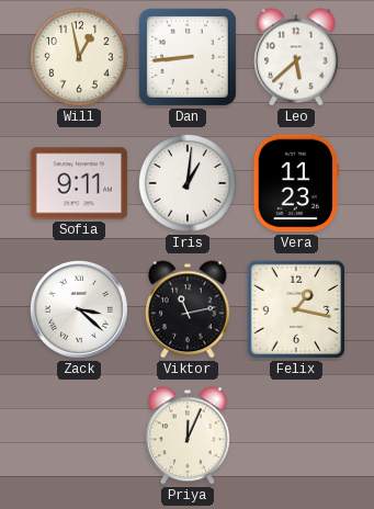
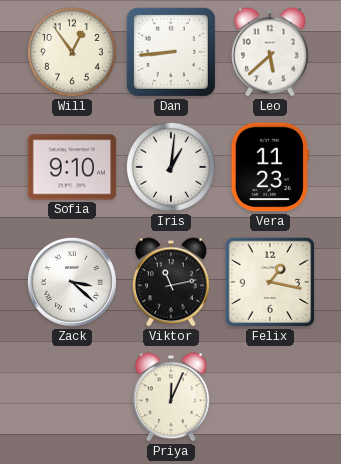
Will: 12:58 -> 12:54
Sofia: 9:11 -> 9:10
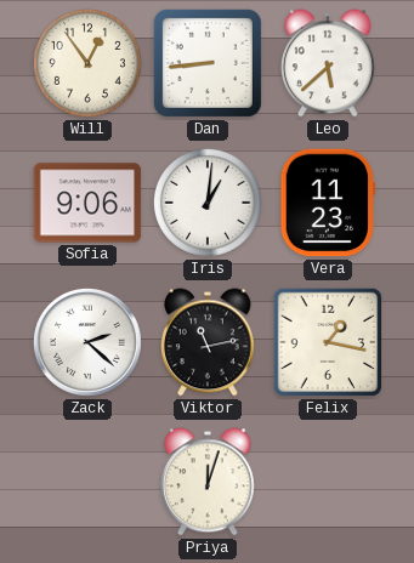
Sofia: 9:10 -> 9:06
Zack: 3:22 -> 2:22
Priya: 12:04 -> 12:03
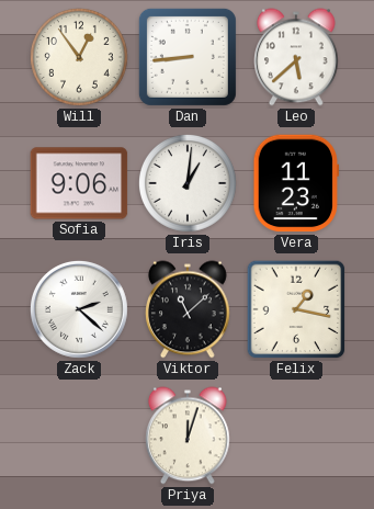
Viktor: 11:13 -> 11:08
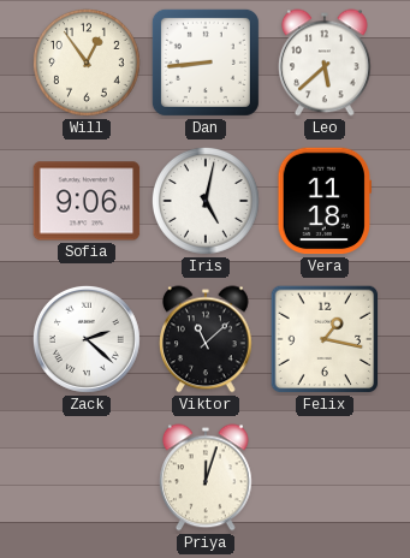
Iris: 1:01 -> 5:02
Vera: 11:23 -> 11:18
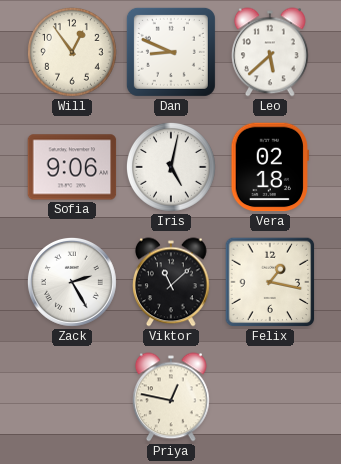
Dan: 8:44 -> 8:49
Vera: 11:18 -> 02:18
Zack: 2:22 -> 2:25
Priya: 12:03 -> 12:47
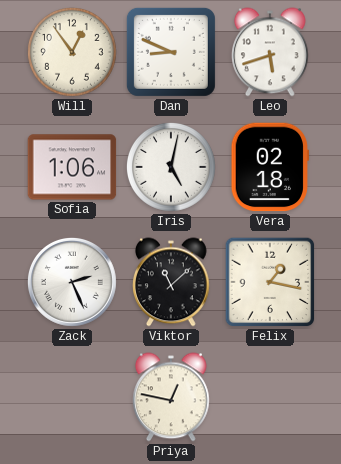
Leo: 5:38 -> 5:42
Sofia: 9:06 -> 1:06
Zack: 2:25 -> 2:26
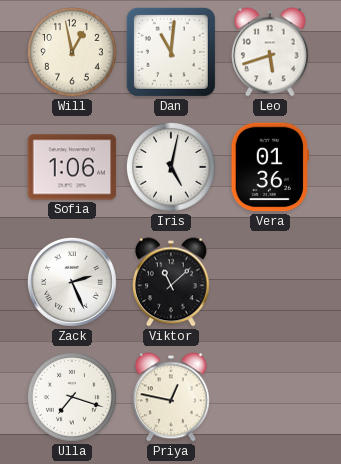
Will: 12:54 -> 12:58
Dan: 8:49 -> 11:01
Vera: 02:18 -> 01:36
Felix: 1:17 -> none
Ulla: none -> 7:18
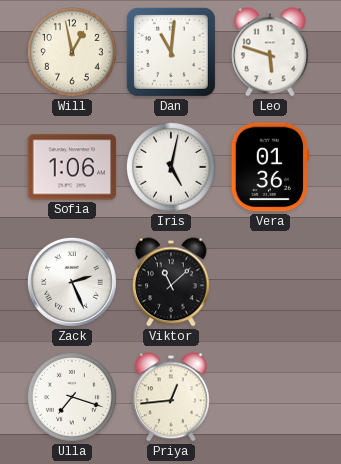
Leo: 5:42 -> 5:48
Priya: 12:47 -> 12:44
